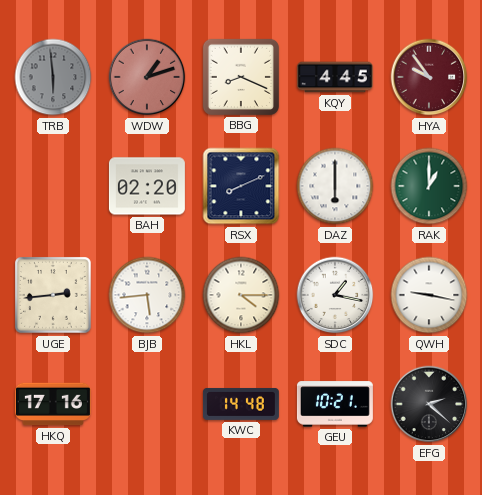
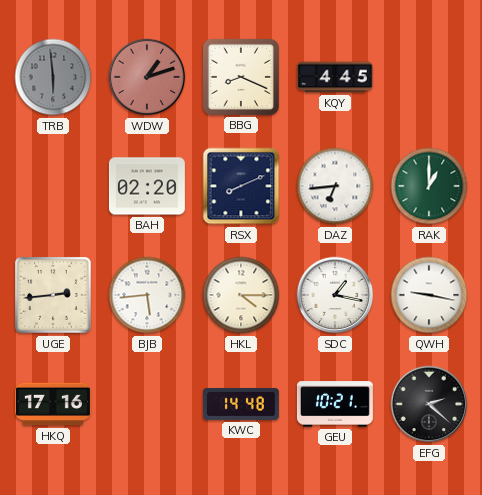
HYA: 9:54 -> none
DAZ: 6:00 -> 6:44
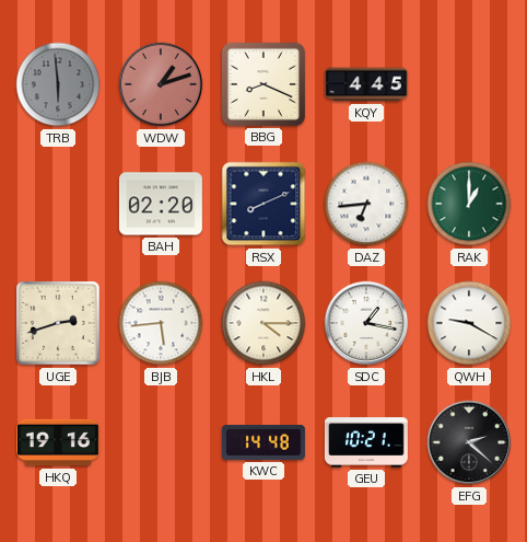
UGE: 2:44 -> 2:42
QWH: 9:17 -> 9:20
HKQ: 17:16 -> 19:16
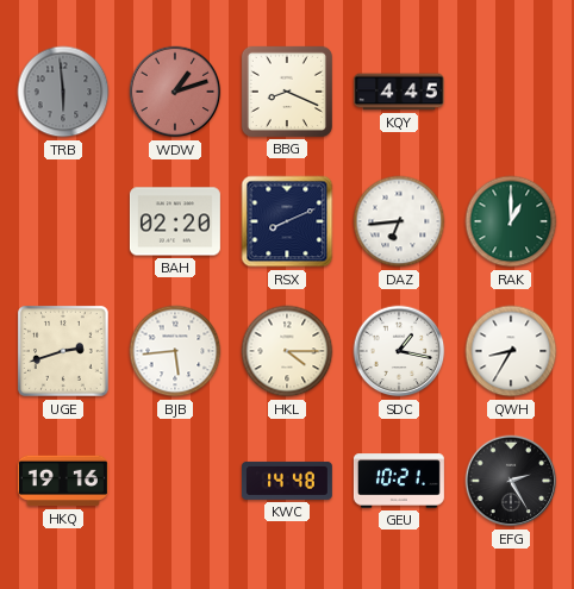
QWH: 9:20 -> 8:35
EFG: 2:22 -> 2:25
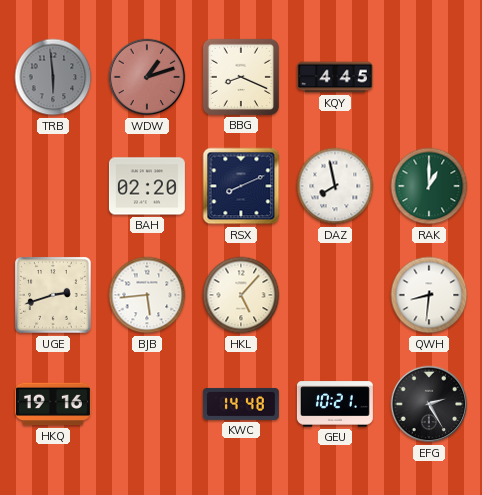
DAZ: 6:44 -> 7:58
HKL: 4:15 -> 5:07
SDC: 1:17 -> none
QWH: 8:35 -> 8:31
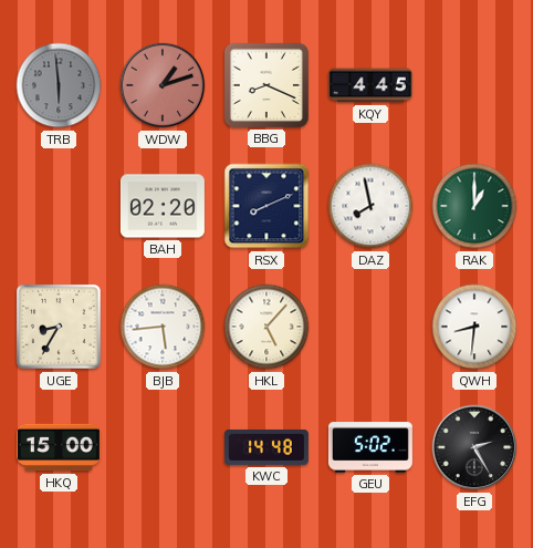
UGE: 2:42 -> 8:35
HKQ: 19:16 -> 15:00
GEU: 10:21 -> 5:02
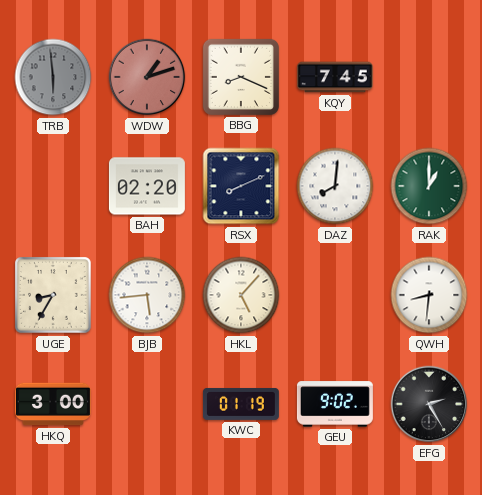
KQY: 4:45 -> 7:45
DAZ: 7:58 -> 8:01
HKQ: 15:00 -> 3:00
KWC: 14:48 -> 01:19
GEU: 5:02 -> 9:02
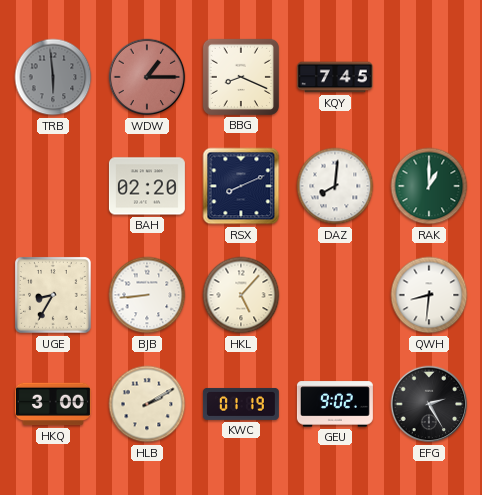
WDW: 1:12 -> 1:15
BJB: 5:44 -> 8:44
HLB: none -> 2:10
